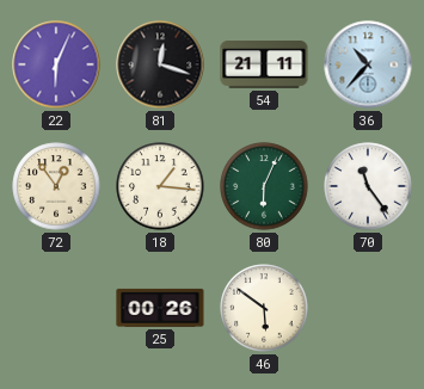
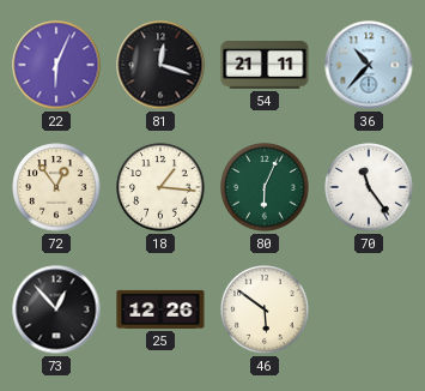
73: none -> 12:53
25: 00:26 -> 12:26
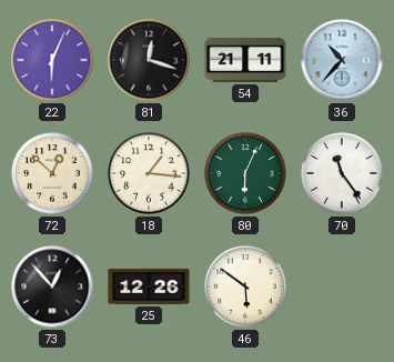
72: 12:54 -> 12:52
